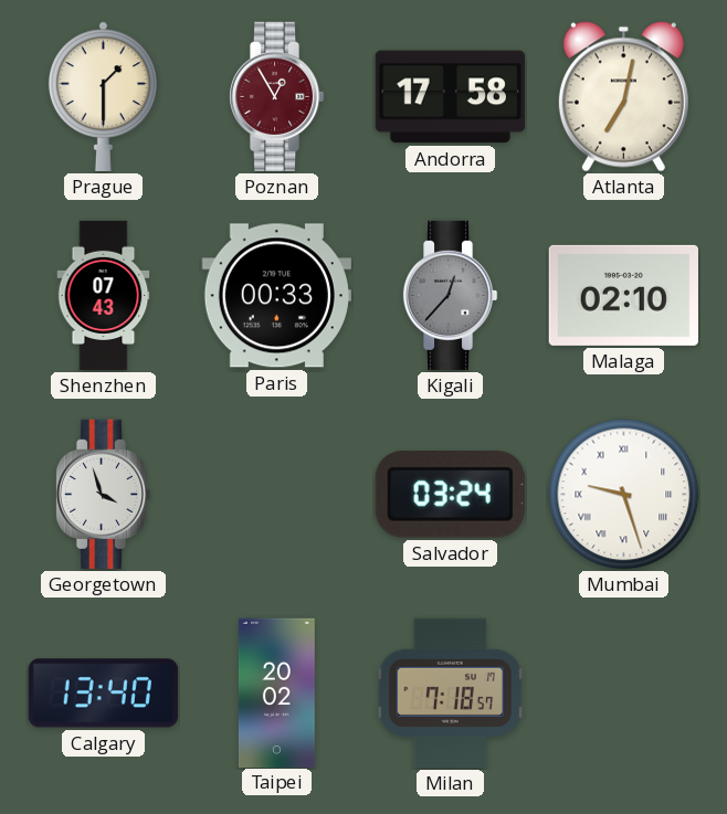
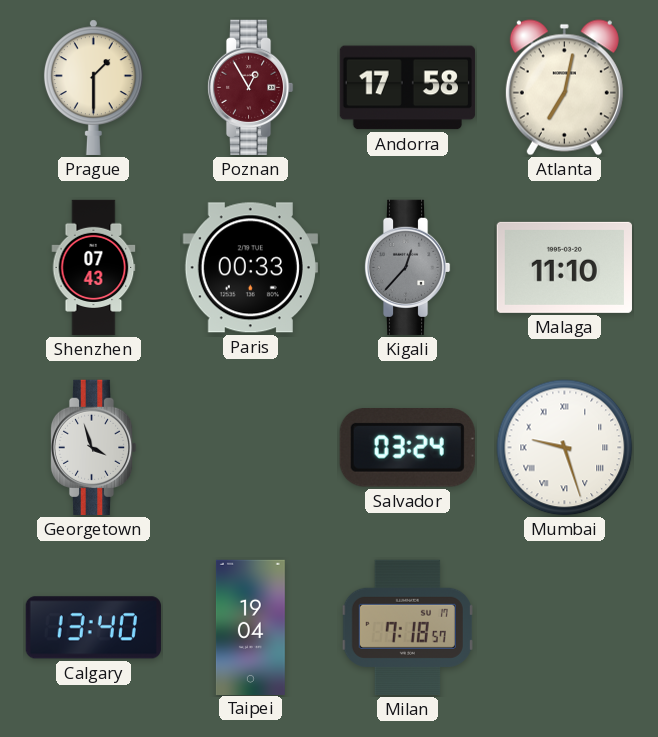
Malaga: 02:10 -> 11:10
Taipei: 20:02 -> 19:04
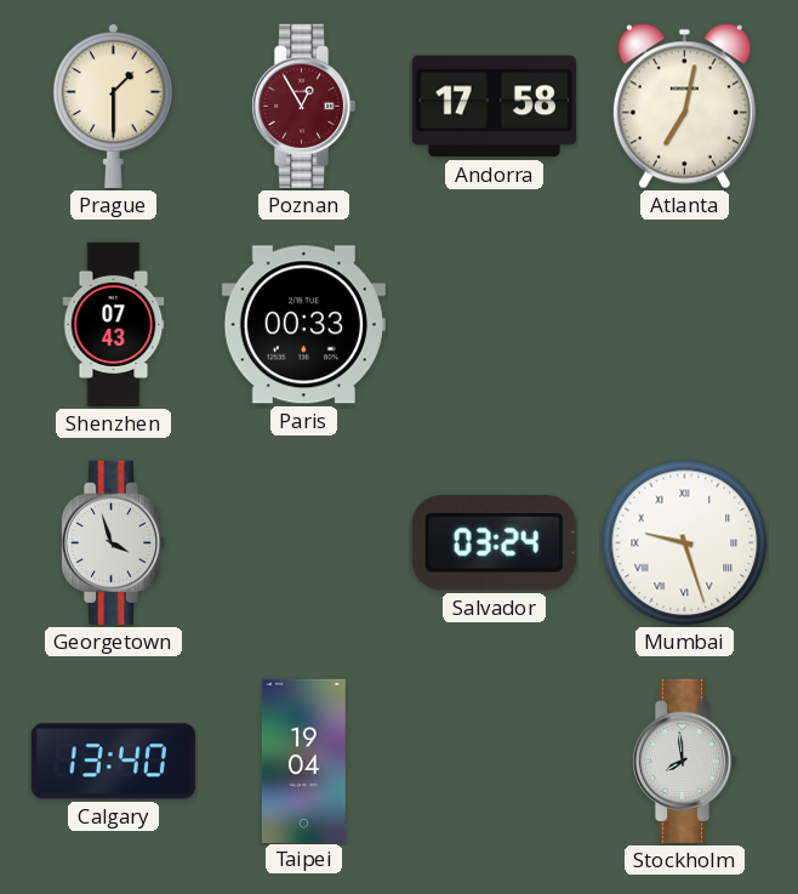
Kigali: 12:37 -> none
Malaga: 11:10 -> none
Milan: 7:18 -> none
Stockholm: none -> 7:59
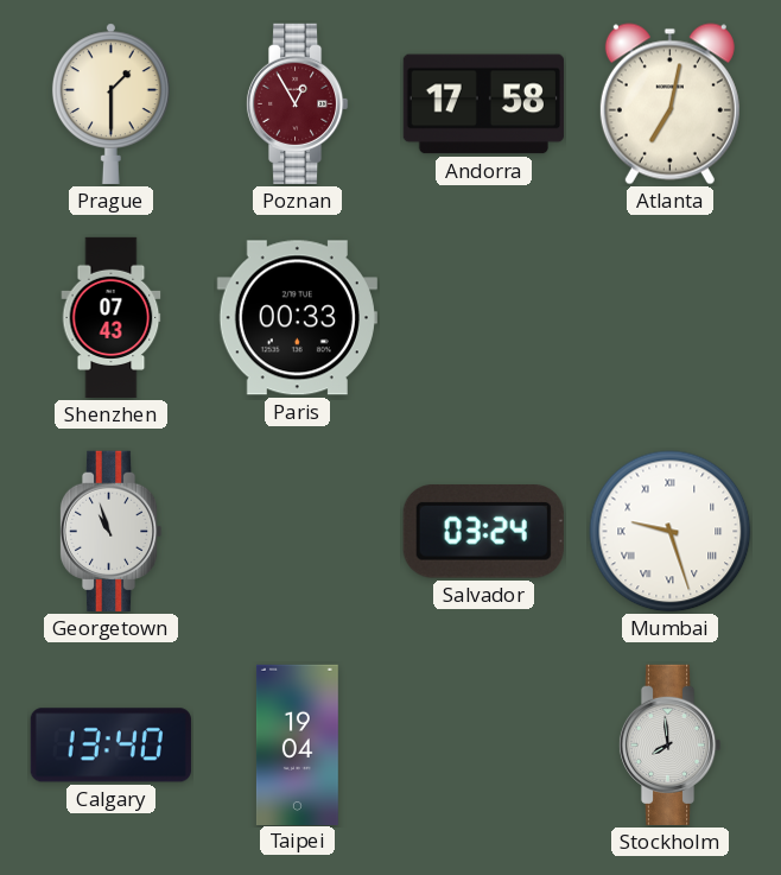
Georgetown: 3:57 -> 10:57
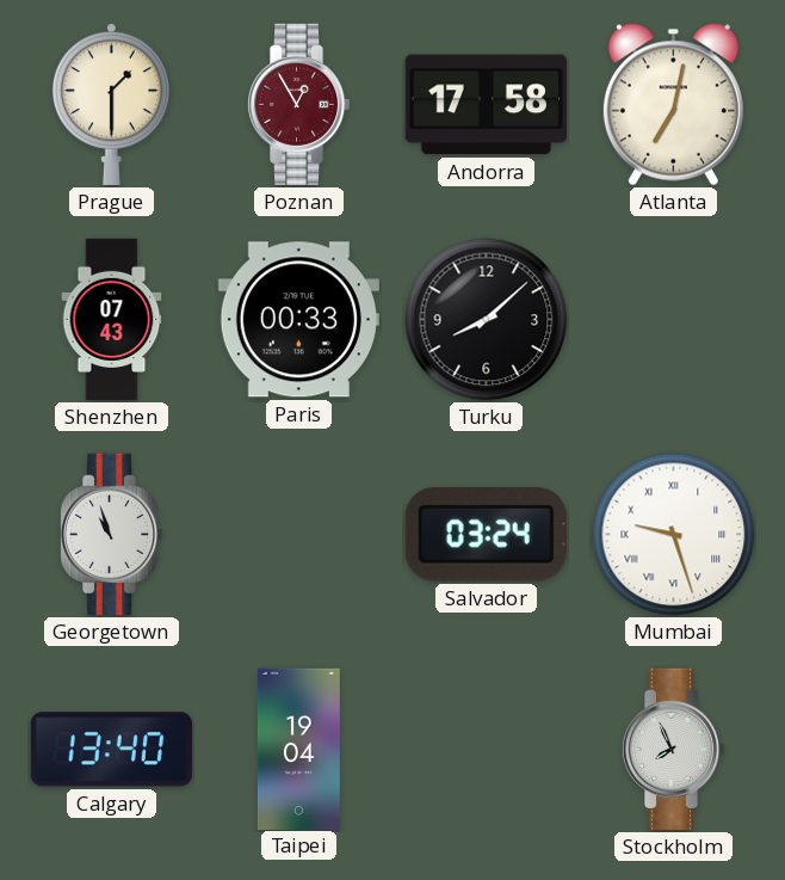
Turku: none -> 8:08
Stockholm: 7:59 -> 7:56
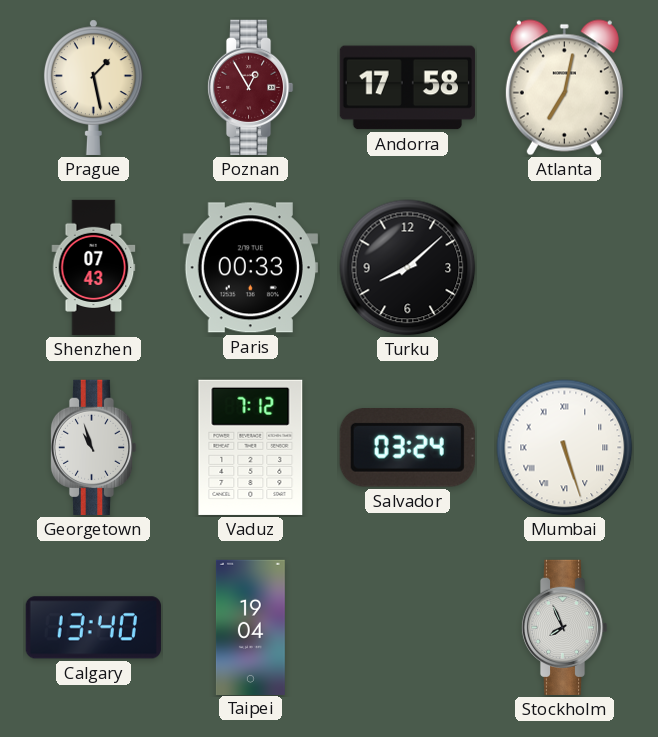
Prague: 1:30 -> 1:28
Vaduz: none -> 7:12
Mumbai: 9:27 -> 5:27
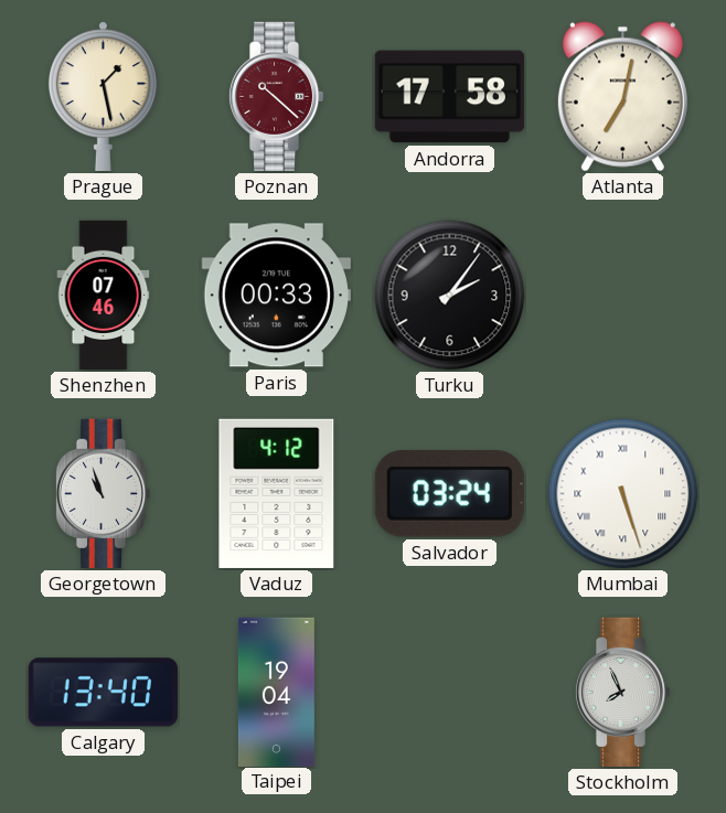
Poznan: 12:55 -> 10:22
Shenzhen: 07:43 -> 07:46
Turku: 8:08 -> 2:06
Vaduz: 7:12 -> 4:12
